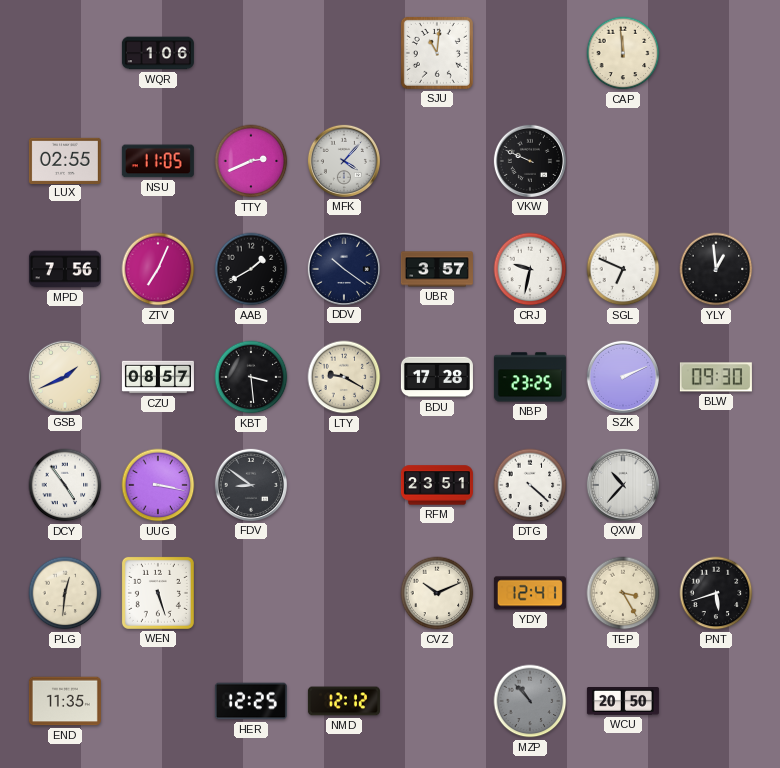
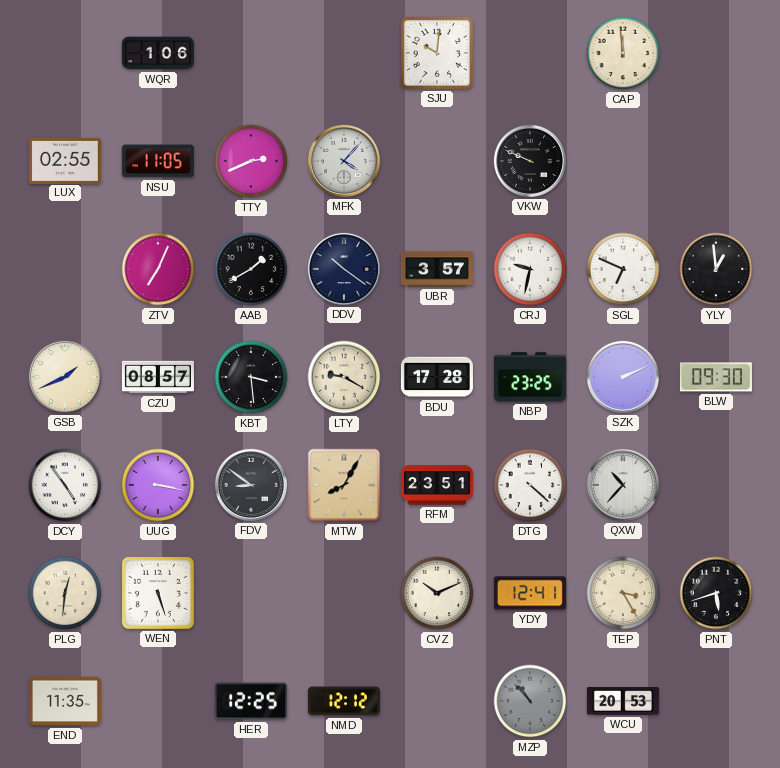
SJU: 11:01 -> 10:01
MPD: 7:56 -> none
MTW: none -> 8:05
WCU: 20:50 -> 20:53
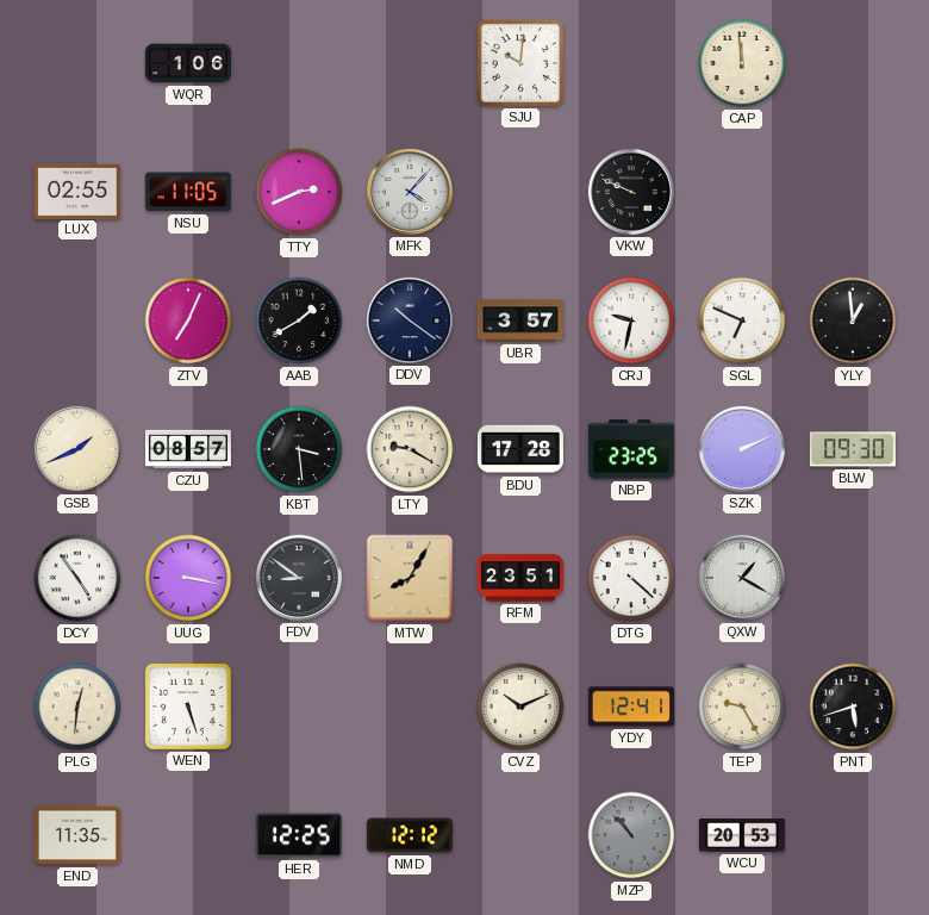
QXW: 10:37 -> 1:20
TEP: 3:25 -> 9:25
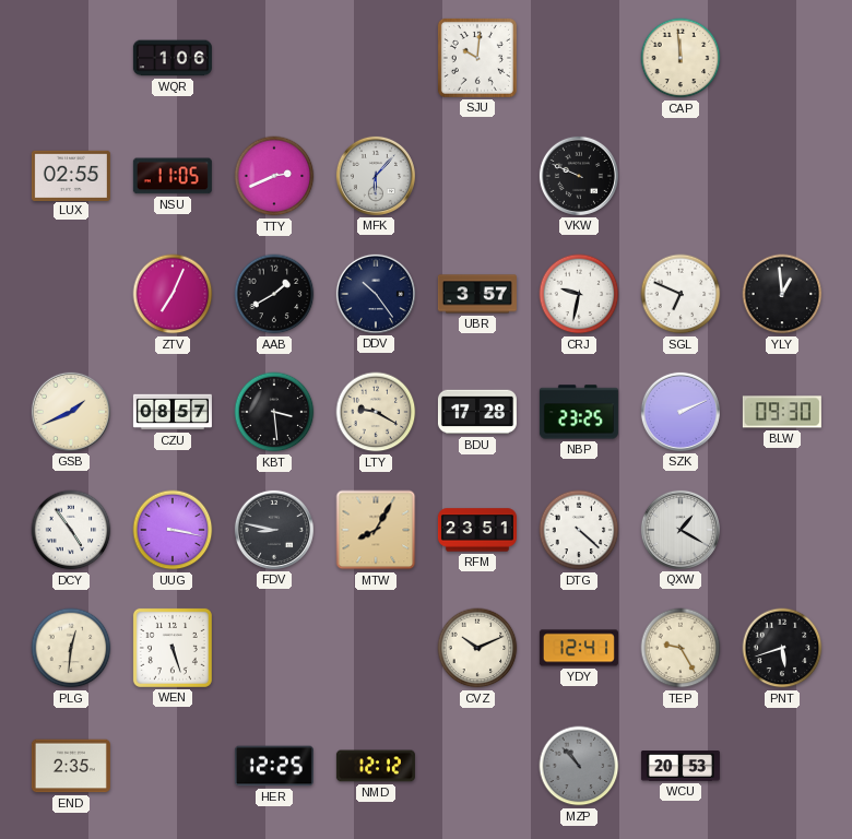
MFK: 4:07 -> 6:07
DDV: 10:21 -> 10:24
FDV: 8:51 -> 8:47
END: 11:35 -> 2:35
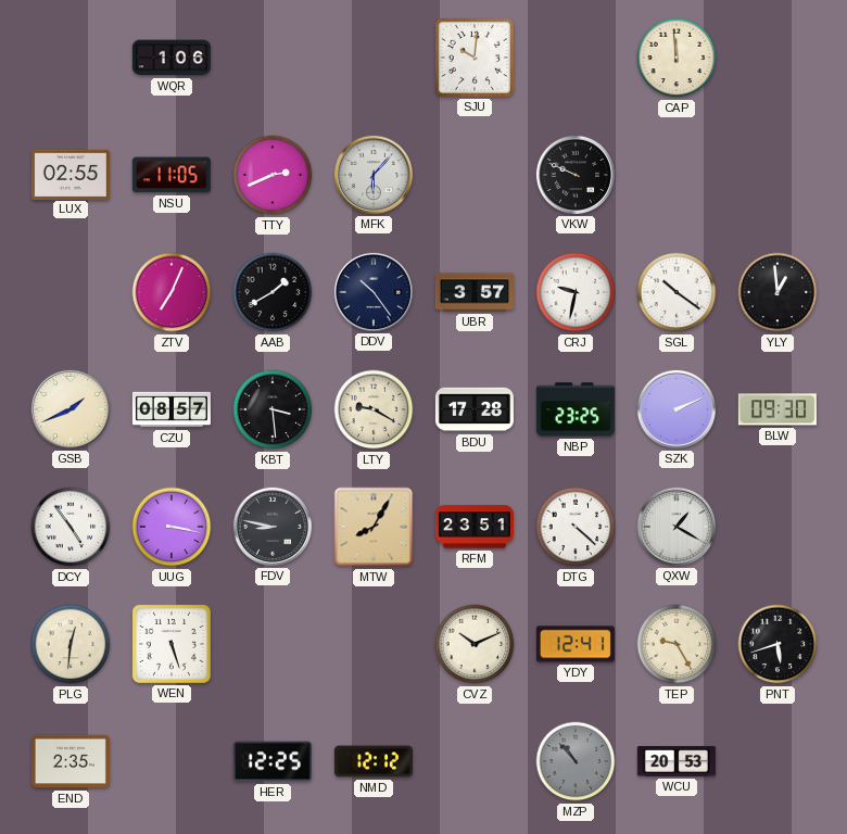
SGL: 6:49 -> 10:21
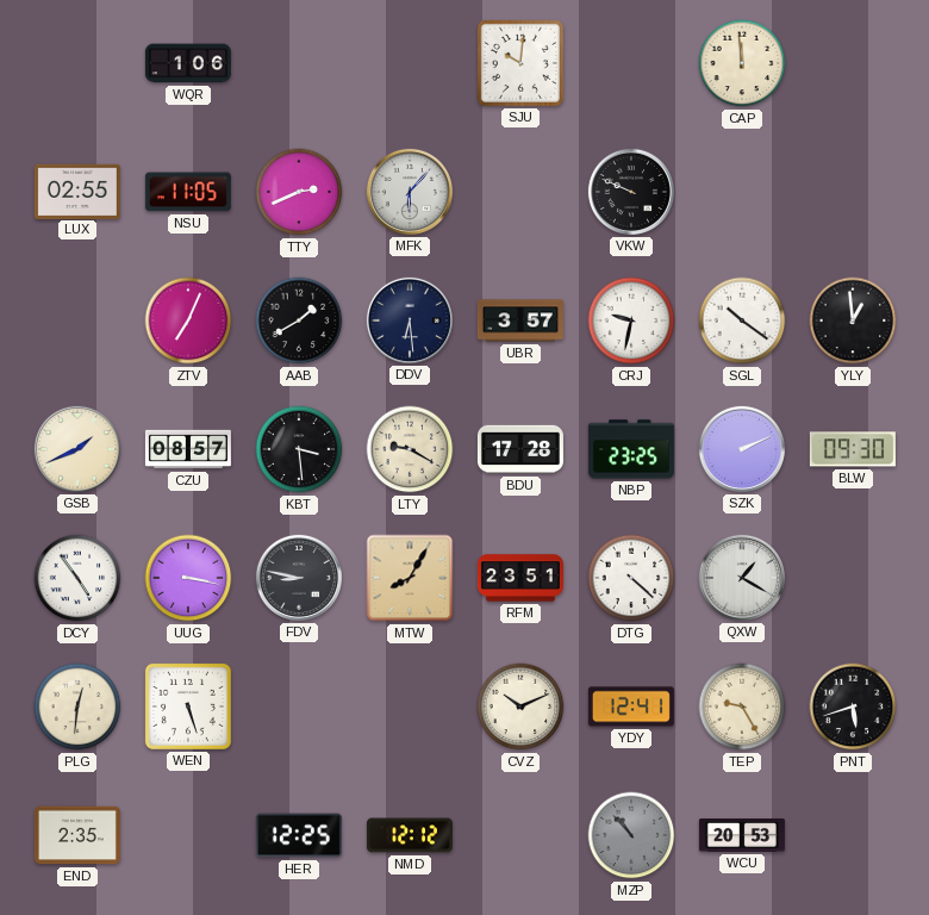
DDV: 10:24 -> 6:29
